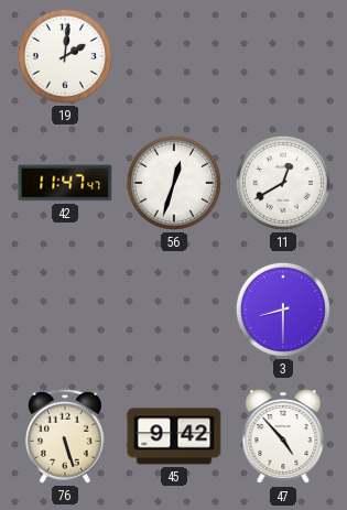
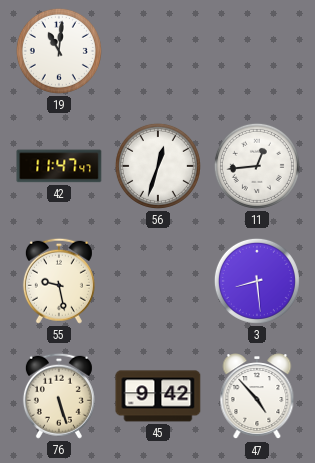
19: 2:01 -> 11:01
11: 12:40 -> 12:44
55: none -> 9:28
3: 8:30 -> 8:29
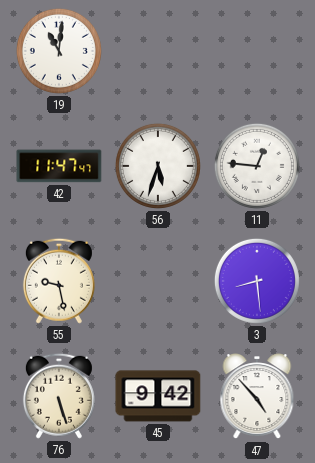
56: 12:33 -> 5:33
11: 12:44 -> 12:46
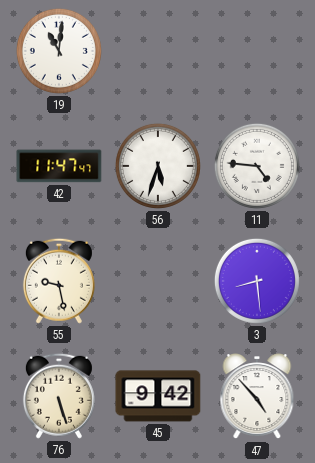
11: 12:46 -> 4:46
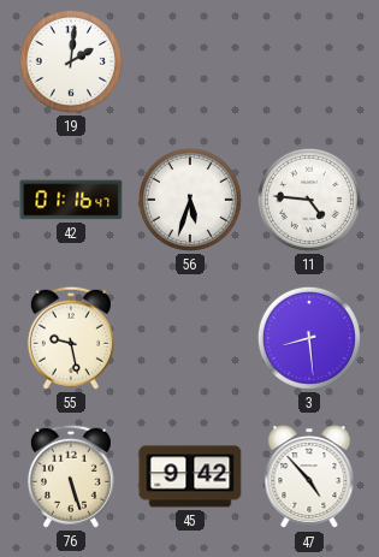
19: 11:01 -> 2:01
42: 11:47 -> 01:16
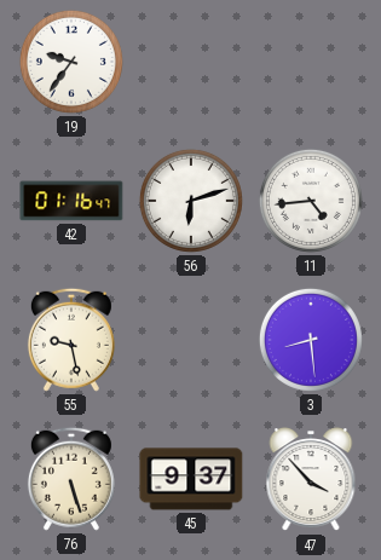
19: 2:01 -> 9:36
56: 5:33 -> 6:12
11: 4:46 -> 4:44
45: 9:42 -> 9:37
47: 4:53 -> 3:53
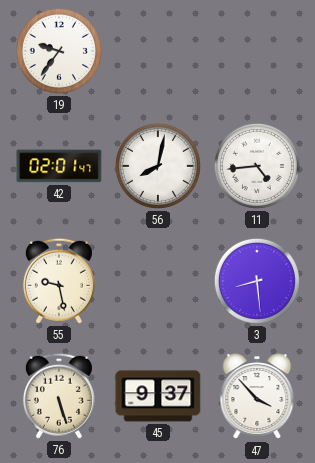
42: 01:16 -> 02:01
56: 6:12 -> 8:02
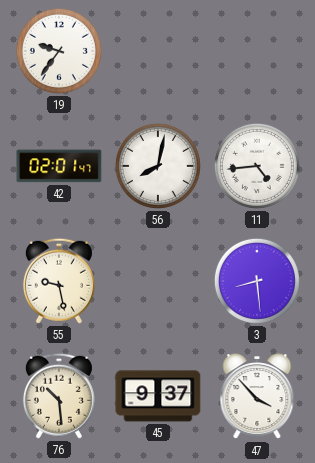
76: 5:27 -> 10:29
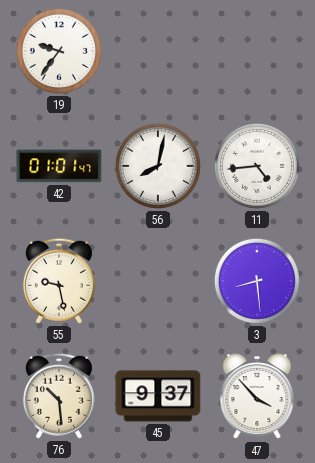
42: 02:01 -> 01:01
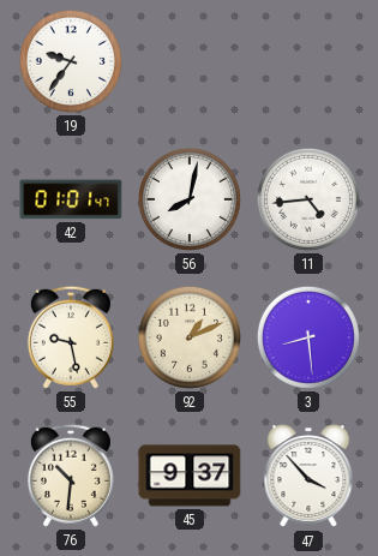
92: none -> 1:11
76: 10:29 -> 10:31
